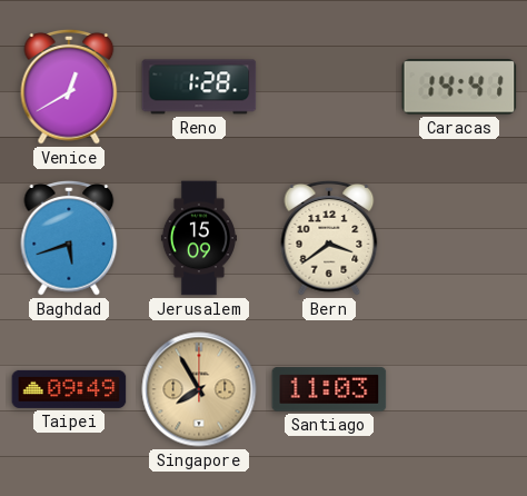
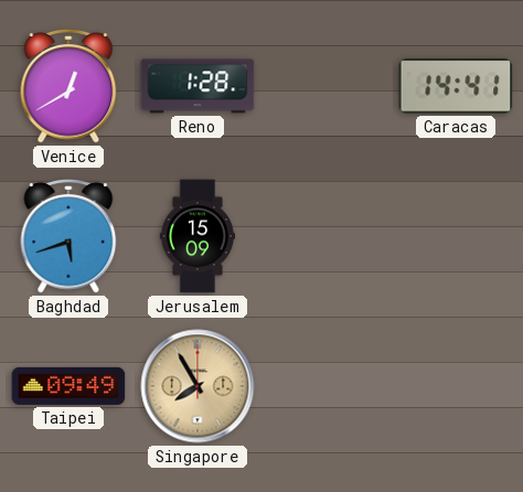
Bern: 3:39 -> none
Santiago: 11:03 -> none
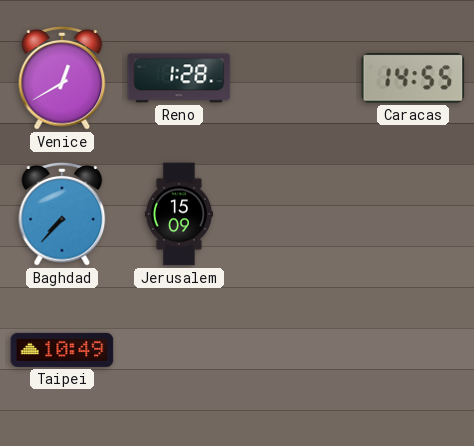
Caracas: 14:41 -> 14:55
Baghdad: 5:42 -> 7:37
Taipei: 09:49 -> 10:49
Singapore: 7:55 -> none
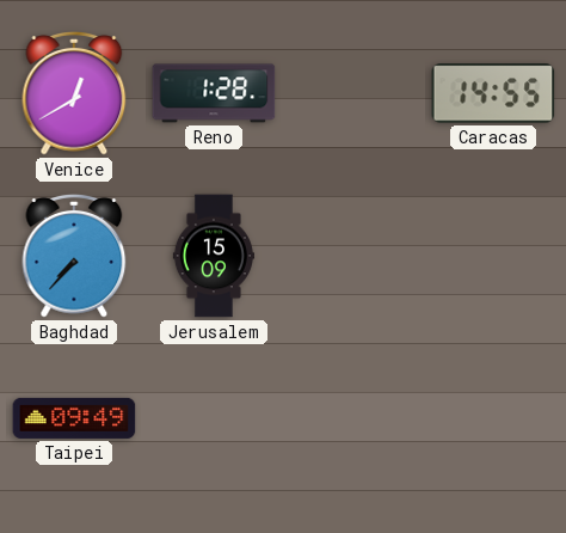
Taipei: 10:49 -> 09:49
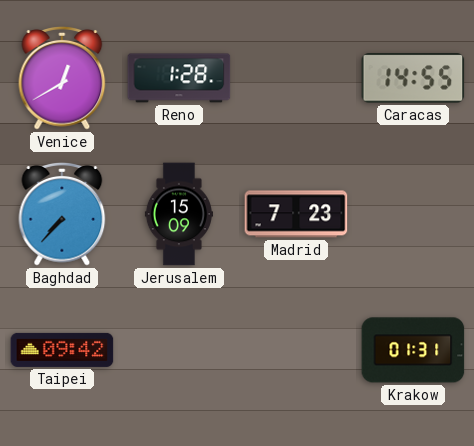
Madrid: none -> 7:23
Taipei: 09:49 -> 09:42
Krakow: none -> 01:31
